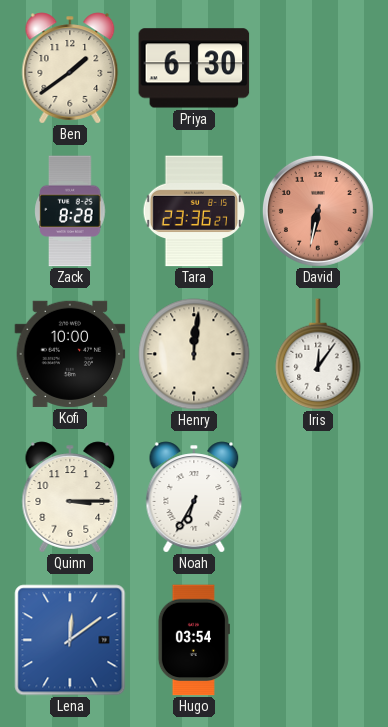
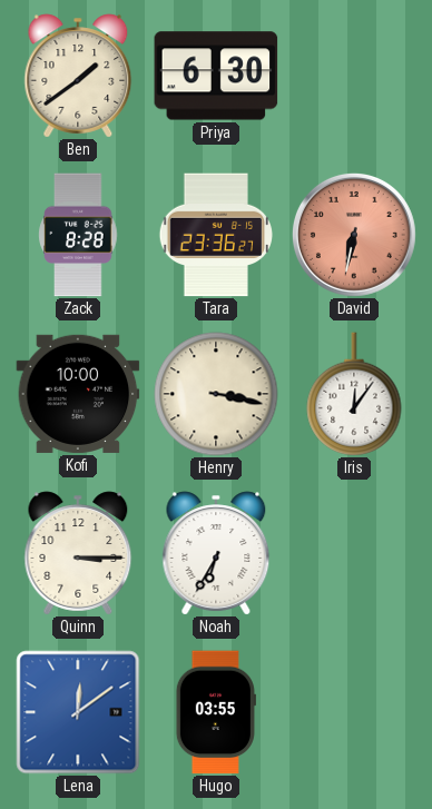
Henry: 12:01 -> 3:17
Hugo: 03:54 -> 03:55
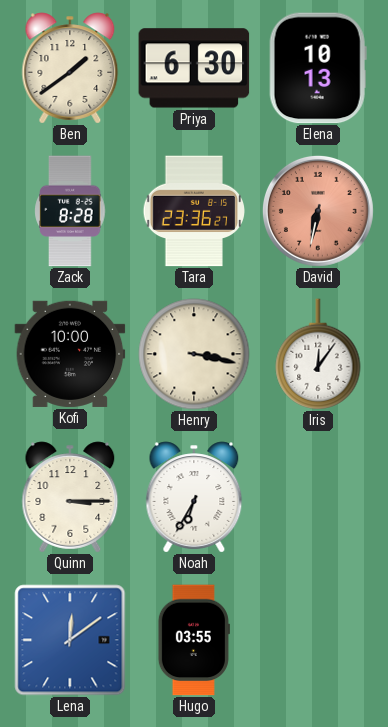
Elena: none -> 10:13
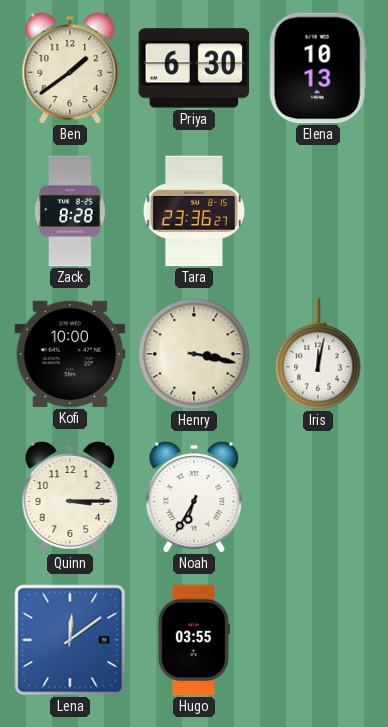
David: 6:32 -> none
Iris: 12:06 -> 12:02
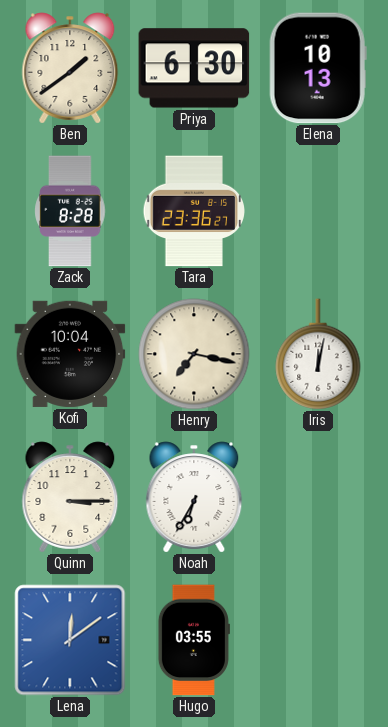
Kofi: 10:00 -> 10:04
Henry: 3:17 -> 7:17
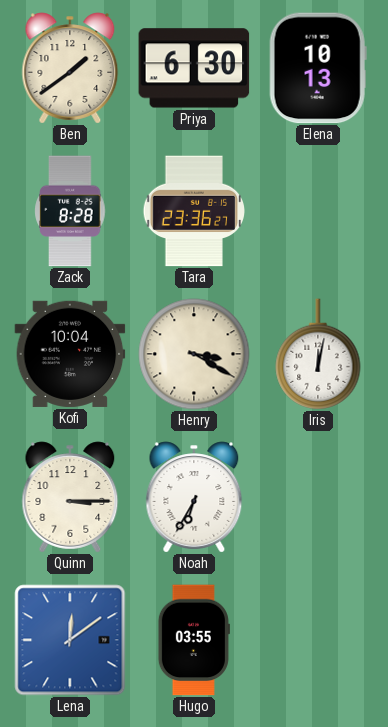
Henry: 7:17 -> 3:20
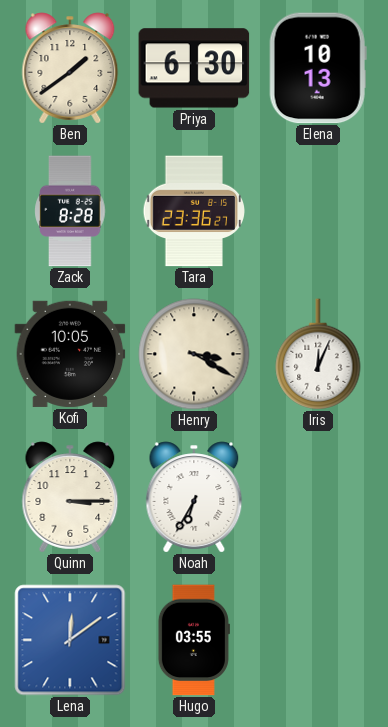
Kofi: 10:04 -> 10:05
Iris: 12:02 -> 12:04
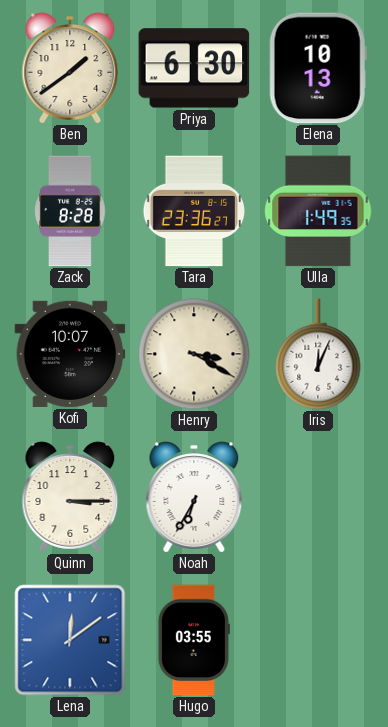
Ulla: none -> 1:49
Kofi: 10:05 -> 10:07
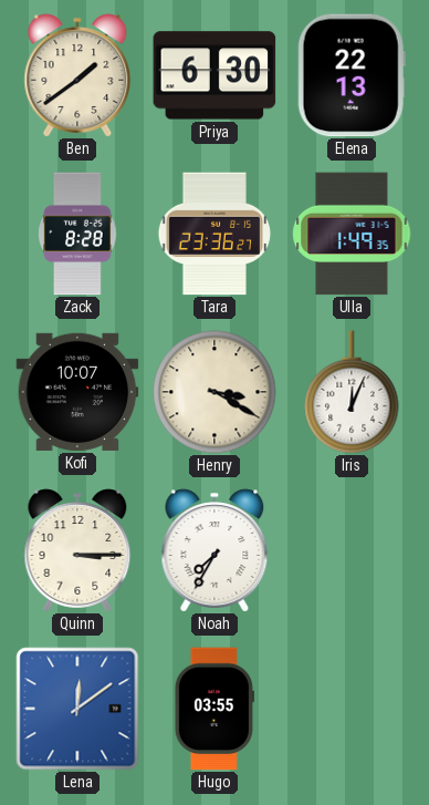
Elena: 10:13 -> 22:13
Noah: 6:35 -> 7:35
